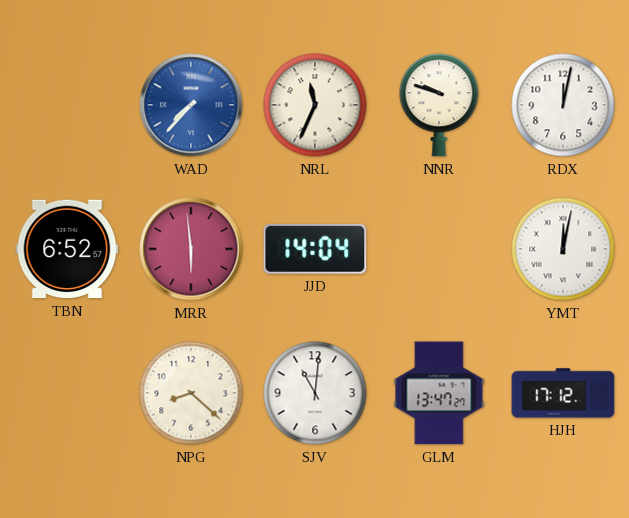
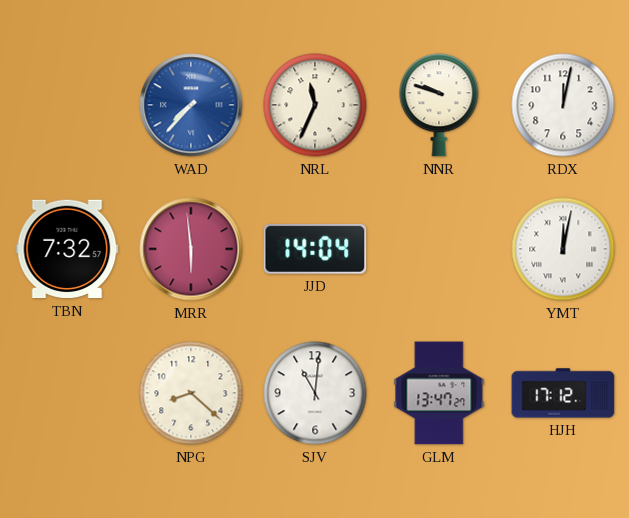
TBN: 6:52 -> 7:32
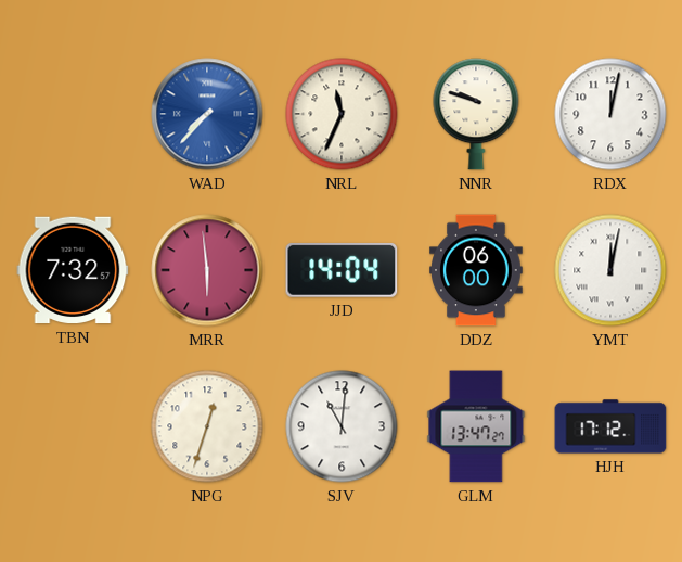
DDZ: none -> 06:00
NPG: 8:22 -> 12:33
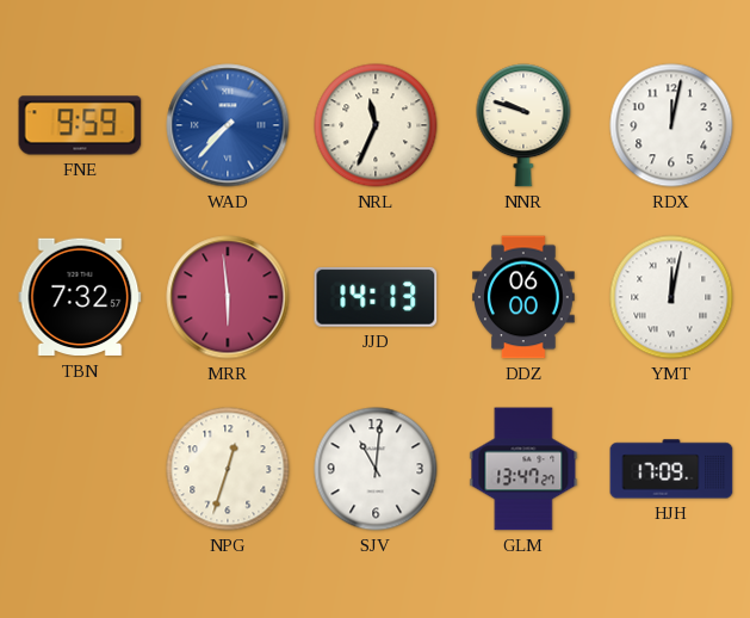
FNE: none -> 9:59
JJD: 14:04 -> 14:13
HJH: 17:12 -> 17:09
